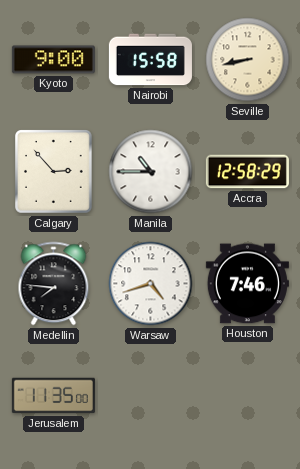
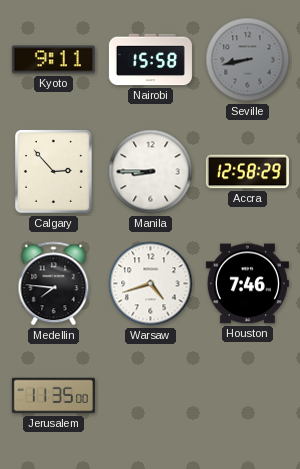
Kyoto: 9:00 -> 9:11
Seville dial: cream -> grey
Manila: 10:45 -> 8:45
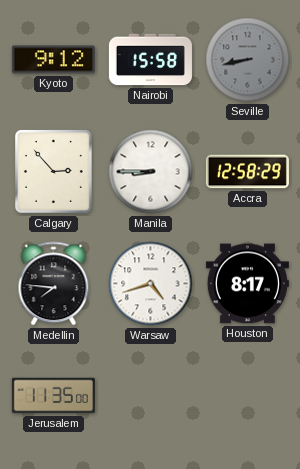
Kyoto: 9:11 -> 9:12
Houston: 7:46 -> 8:17
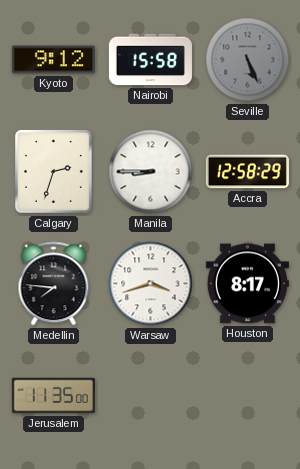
Seville: 8:43 -> 5:26
Calgary: 2:53 -> 2:33
Warsaw: 4:42 -> 3:42
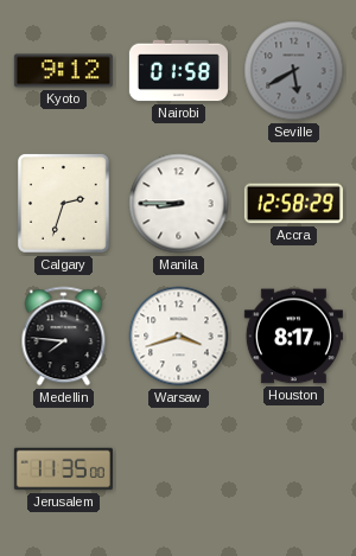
Nairobi: 15:58 -> 01:58
Seville: 5:26 -> 5:40
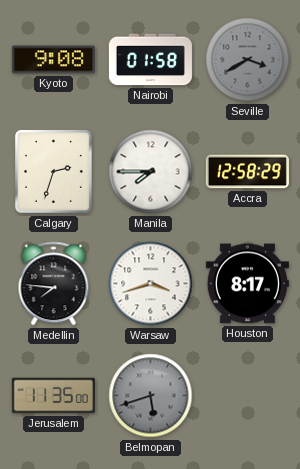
Kyoto: 9:12 -> 9:08
Seville: 5:40 -> 3:40
Manila: 8:45 -> 7:45
Belmopan: none -> 5:42
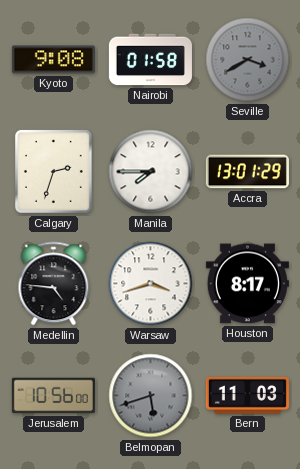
Accra: 12:58 -> 13:01
Medellin: 7:46 -> 4:46
Jerusalem: 11:35 -> 10:56
Bern: none -> 11:03
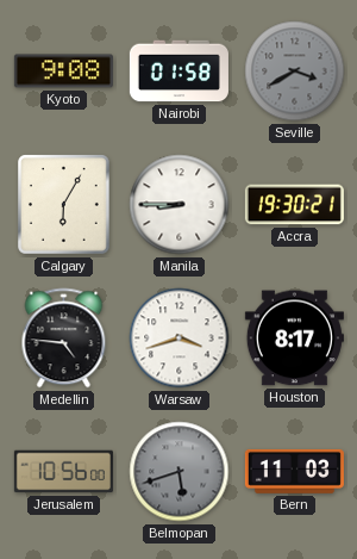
Calgary: 2:33 -> 6:05
Manila: 7:45 -> 8:45
Accra: 13:01 -> 19:30
